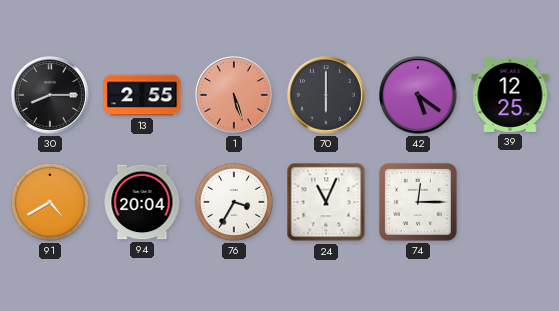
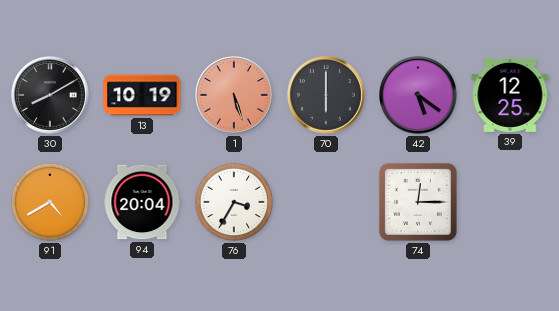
30: 8:15 -> 8:10
13: 2:55 -> 10:19
24: 11:04 -> none
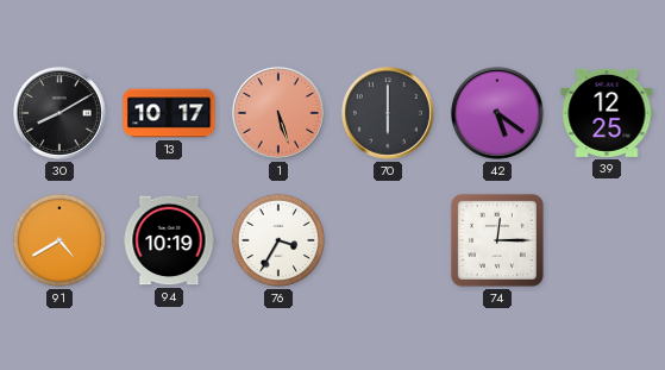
13: 10:19 -> 10:17
94: 20:04 -> 10:19
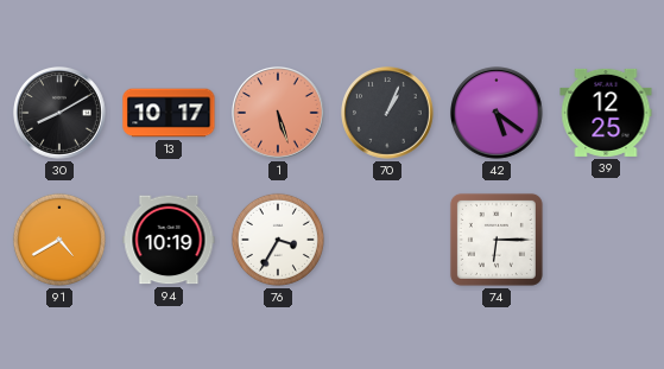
70: 6:00 -> 1:04
74: 12:15 -> 6:15
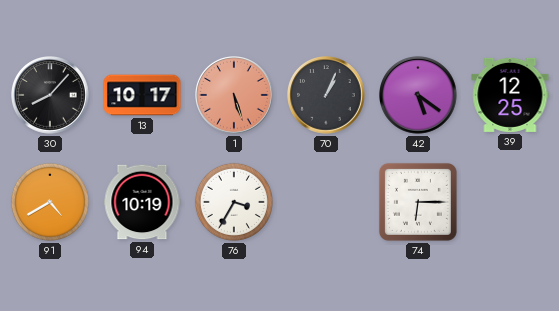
30: 8:10 -> 8:07
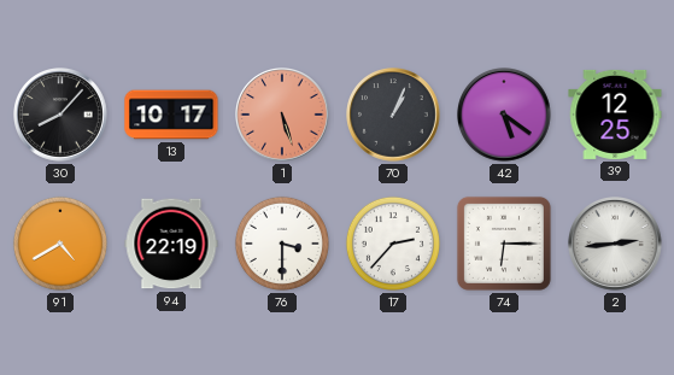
94: 10:19 -> 22:19
76: 3:35 -> 3:30
17: none -> 2:37
2: none -> 2:44
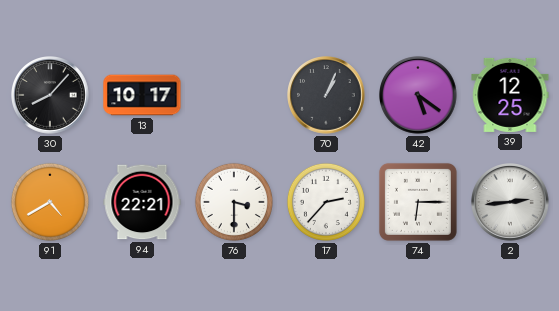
1: 5:27 -> none
94: 22:19 -> 22:21
